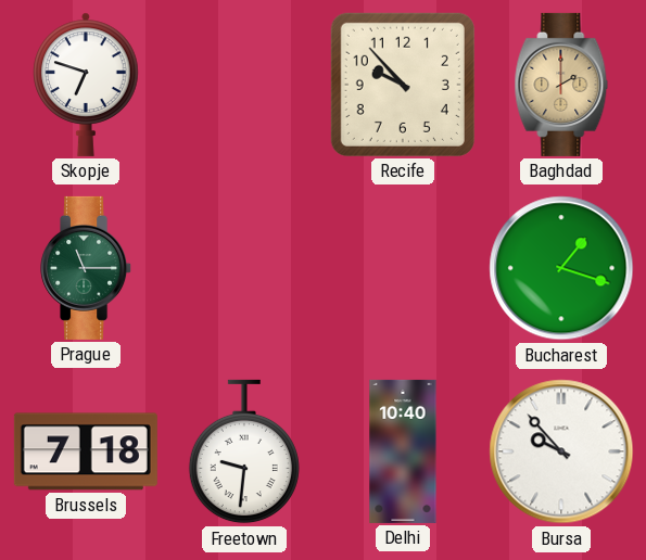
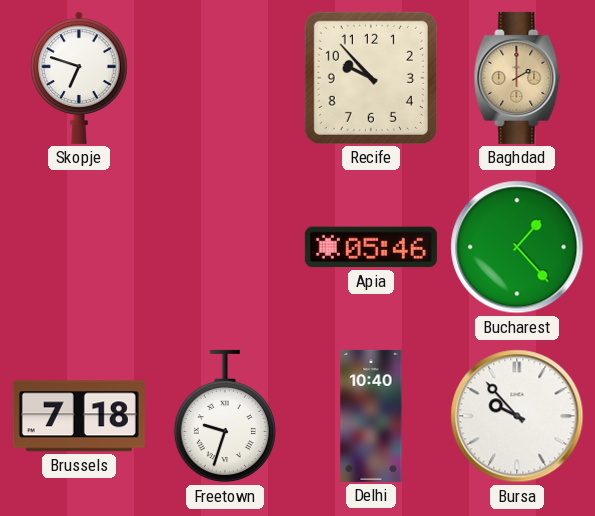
Prague: 11:15 -> none
Apia: none -> 05:46
Bucharest: 1:18 -> 1:23
Freetown: 9:31 -> 9:33
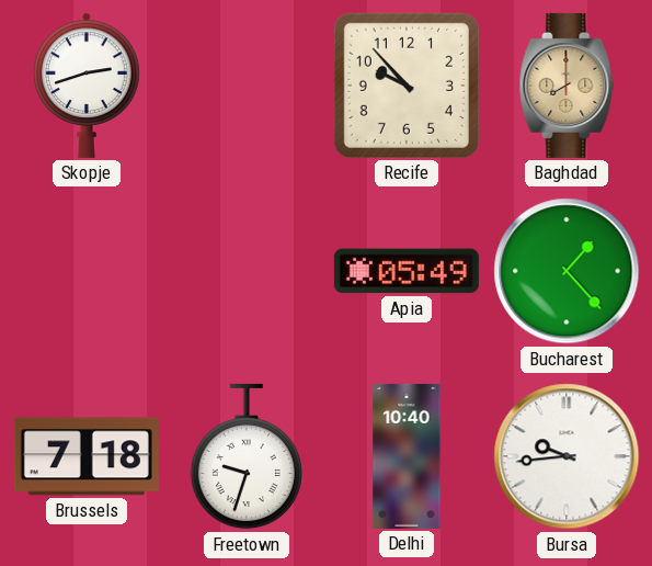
Skopje: 6:48 -> 2:42
Baghdad: 2:00 -> 8:00
Apia: 05:46 -> 05:49
Bursa: 9:53 -> 9:44
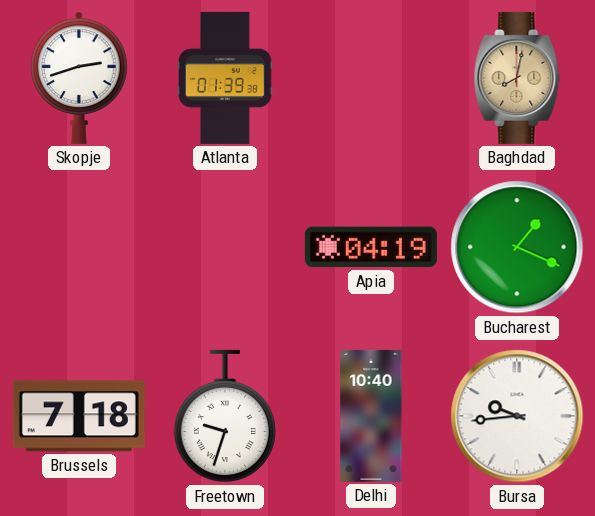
Atlanta: none -> 01:39
Recife: 9:53 -> none
Baghdad: 8:00 -> 8:02
Apia: 05:49 -> 04:19
Bucharest: 1:23 -> 1:19
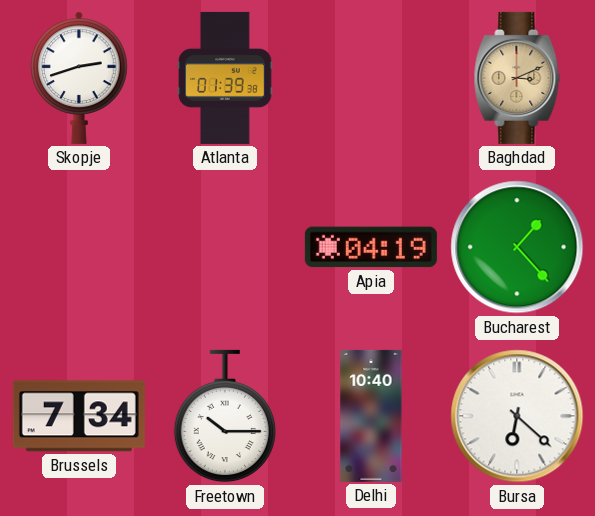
Baghdad: 8:02 -> 3:11
Bucharest: 1:19 -> 1:23
Brussels: 7:18 -> 7:34
Freetown: 9:33 -> 10:15
Bursa: 9:44 -> 6:22
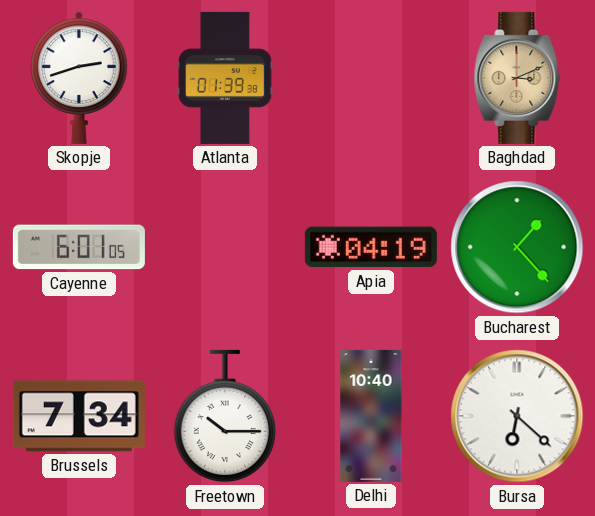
Cayenne: none -> 6:01
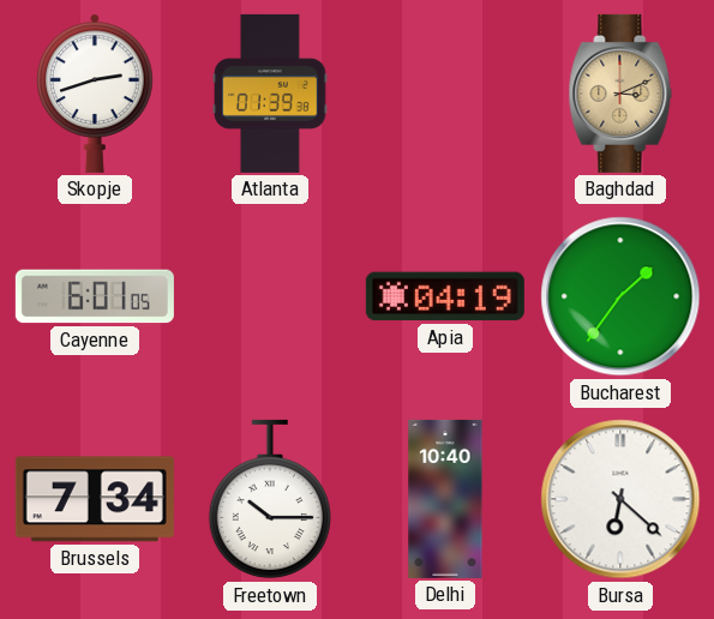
Bucharest: 1:23 -> 1:36
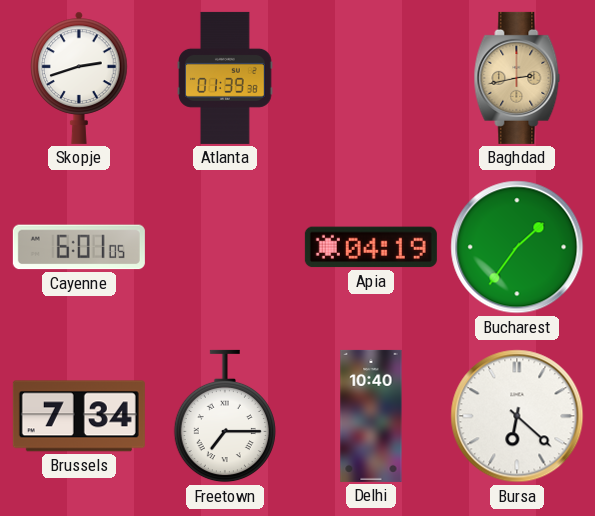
Baghdad: 3:11 -> 2:43
Freetown: 10:15 -> 7:15
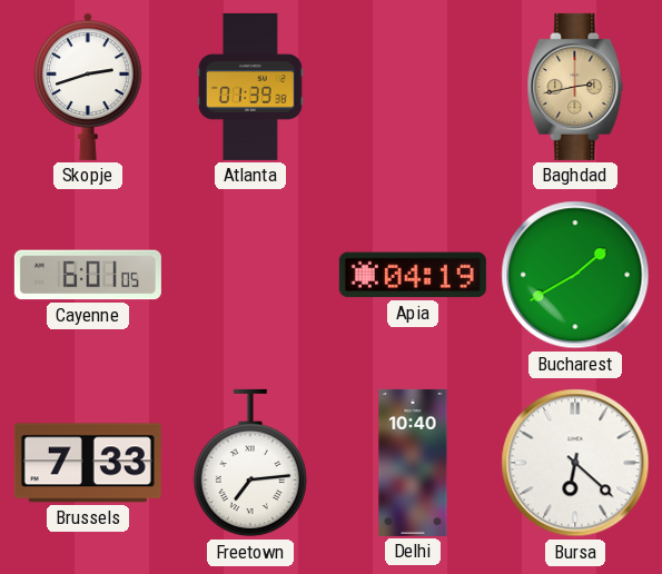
Bucharest: 1:36 -> 1:40
Brussels: 7:34 -> 7:33
Freetown: 7:15 -> 7:14
